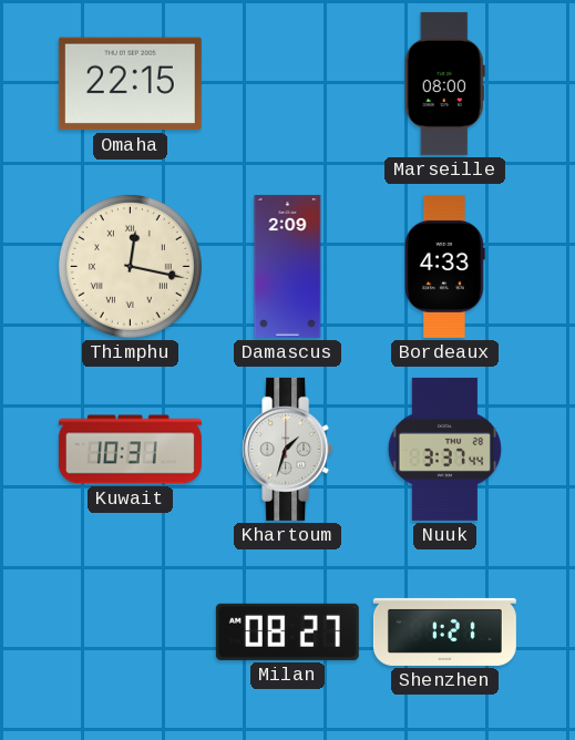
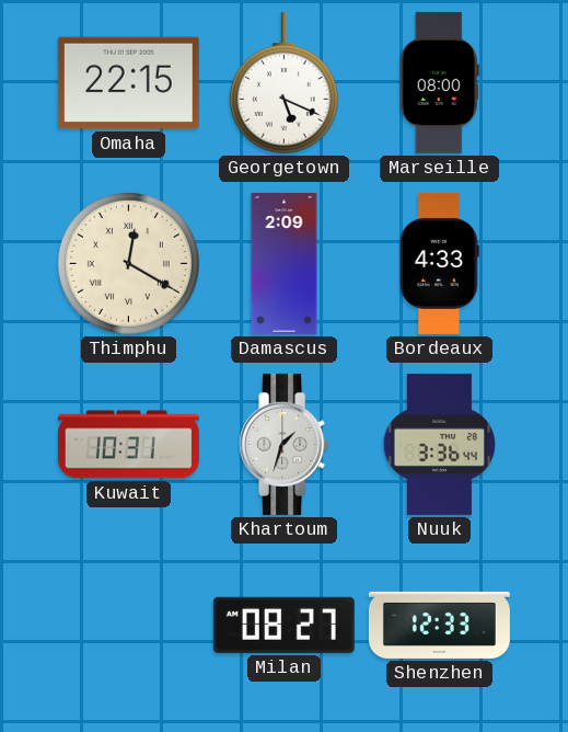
Georgetown: none -> 5:19
Thimphu: 12:17 -> 12:20
Nuuk: 3:37 -> 3:36
Shenzhen: 1:21 -> 12:33
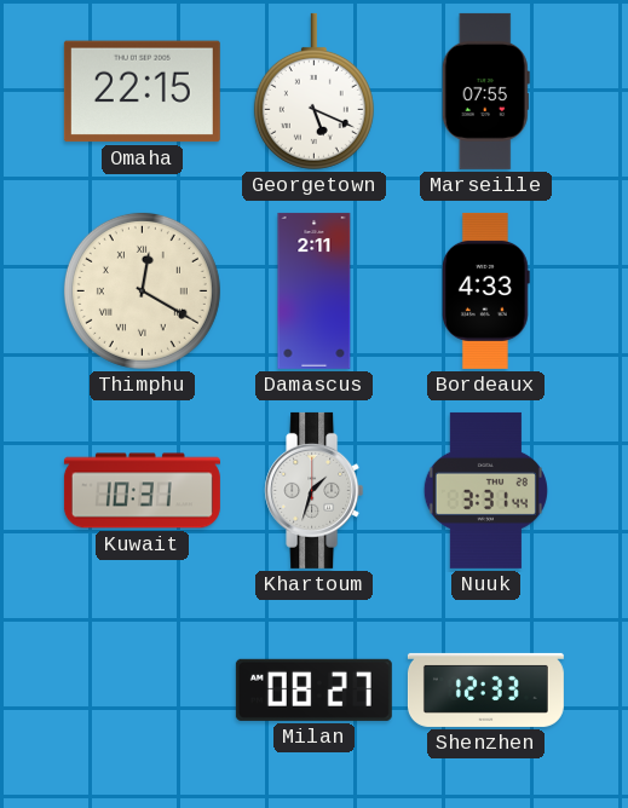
Marseille: 08:00 -> 07:55
Damascus: 2:09 -> 2:11
Nuuk: 3:36 -> 3:31
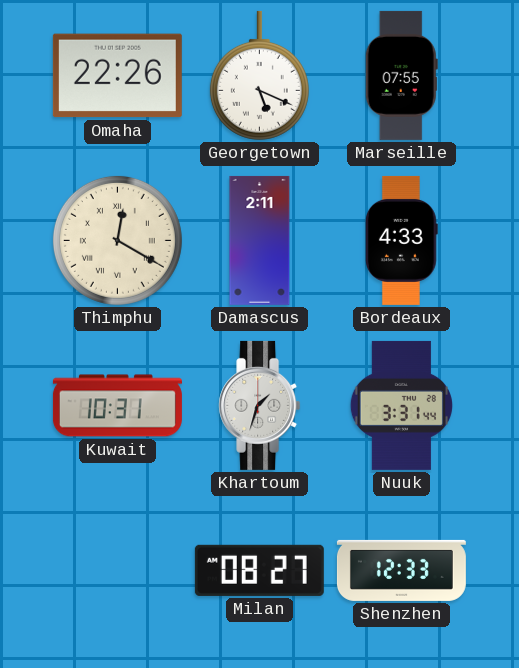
Omaha: 22:15 -> 22:26
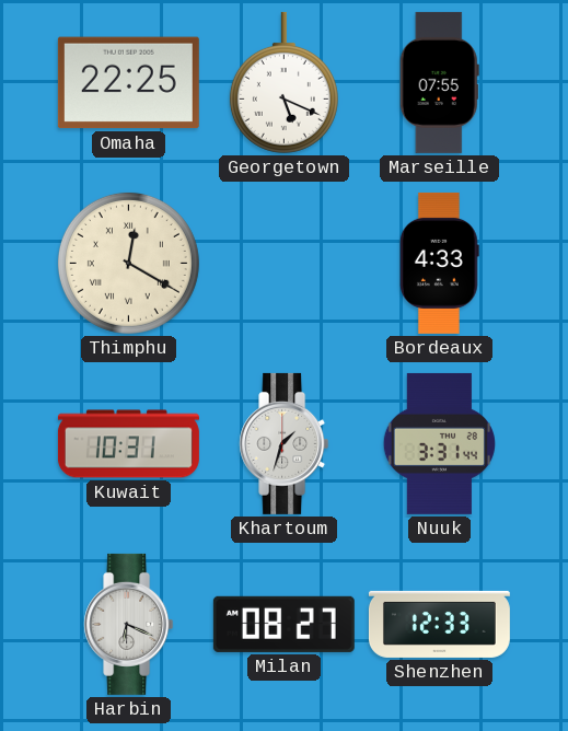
Omaha: 22:26 -> 22:25
Damascus: 2:11 -> none
Harbin: none -> 6:19
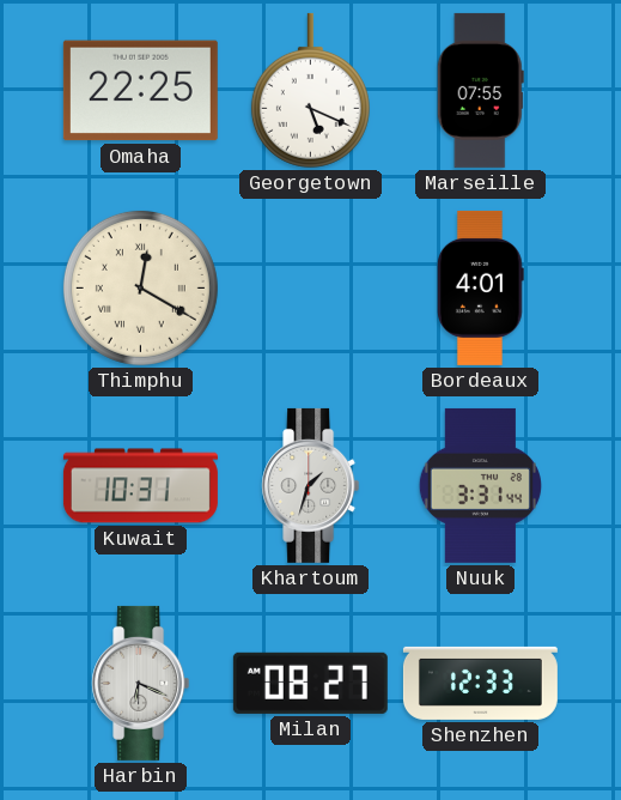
Bordeaux: 4:33 -> 4:01
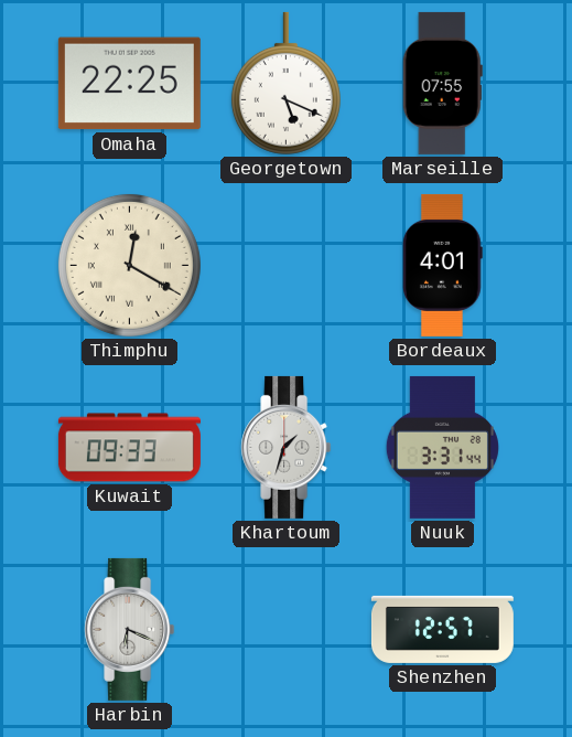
Kuwait: 10:31 -> 09:33
Milan: 08:27 -> none
Shenzhen: 12:33 -> 12:57
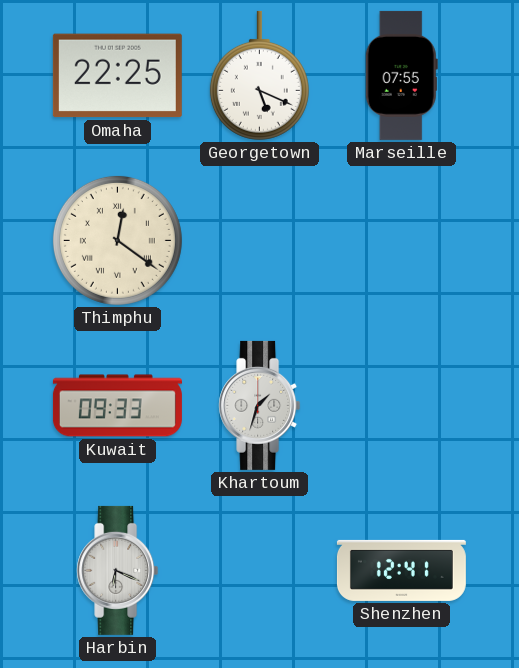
Thimphu: 12:20 -> 12:21
Bordeaux: 4:01 -> none
Nuuk: 3:31 -> none
Shenzhen: 12:57 -> 12:41
